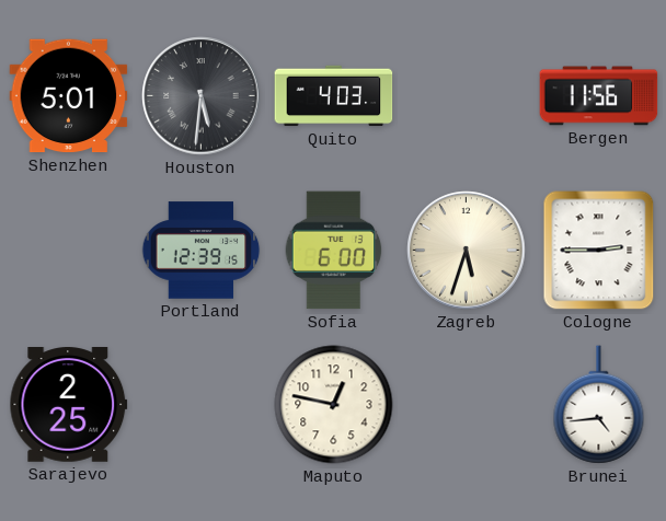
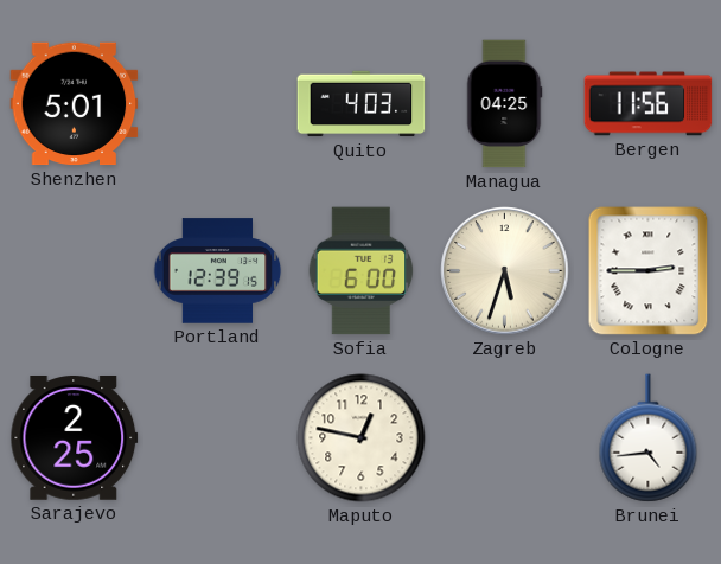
Houston: 5:31 -> none
Managua: none -> 04:25
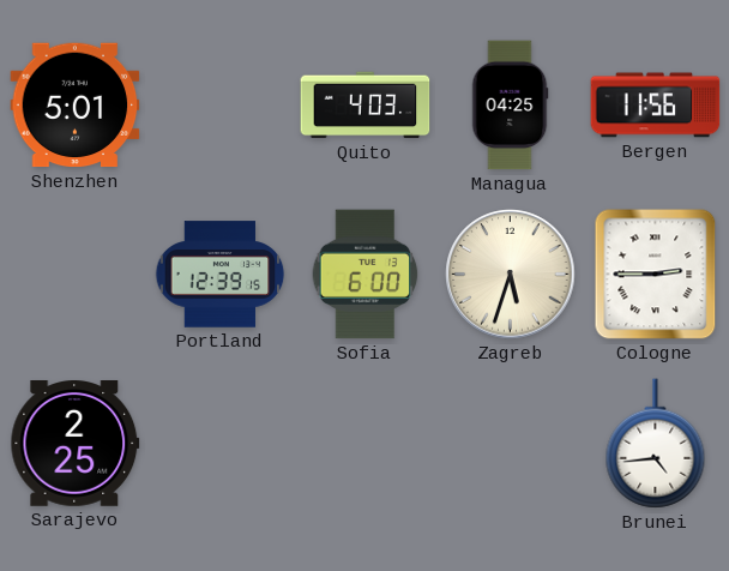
Maputo: 12:47 -> none
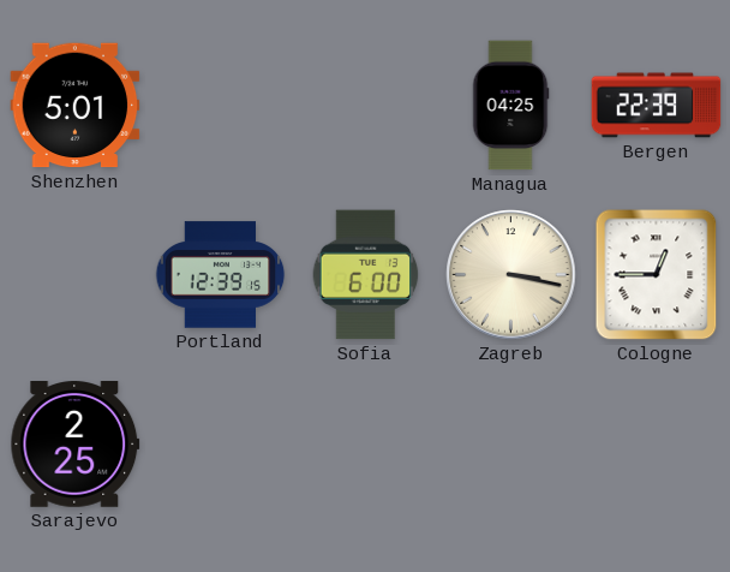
Quito: 4:03 -> none
Bergen: 11:56 -> 22:39
Zagreb: 5:33 -> 3:17
Cologne: 2:45 -> 12:45
Brunei: 4:44 -> none
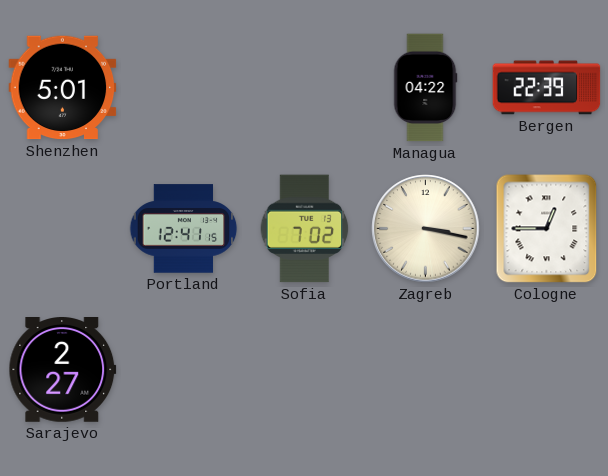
Managua: 04:25 -> 04:22
Portland: 12:39 -> 12:41
Sofia: 6:00 -> 7:02
Sarajevo: 2:25 -> 2:27
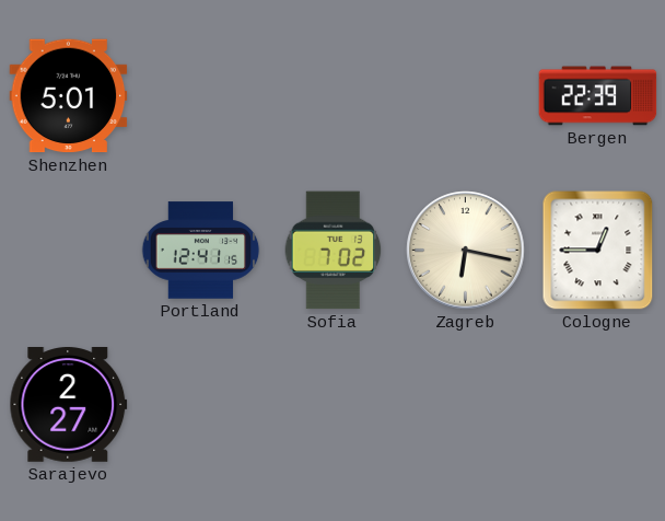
Managua: 04:22 -> none
Zagreb: 3:17 -> 6:17
